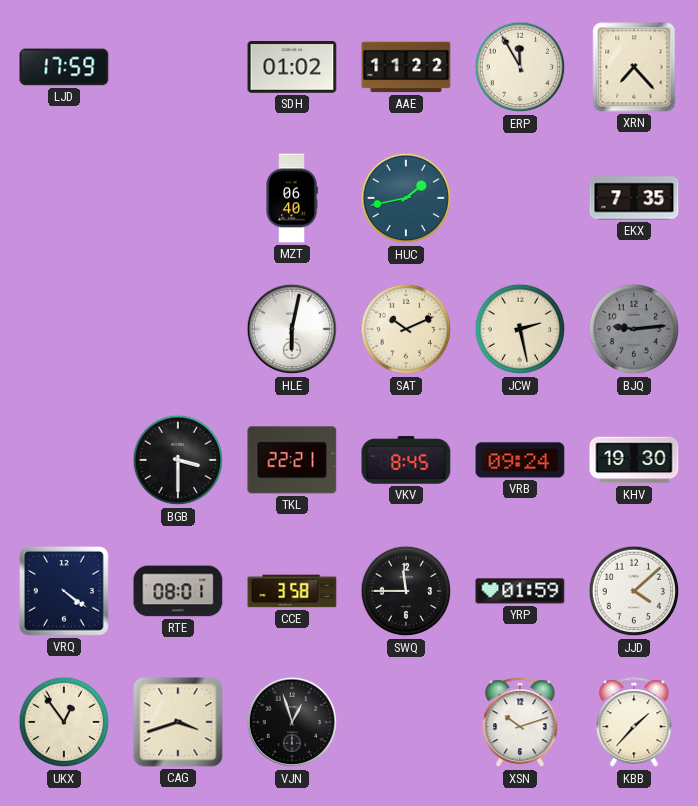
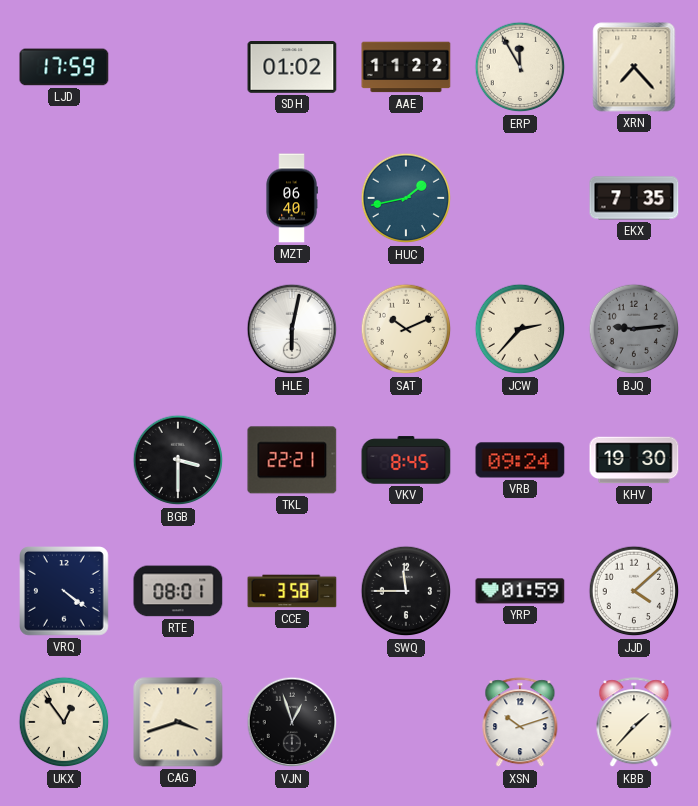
JCW: 2:28 -> 2:37
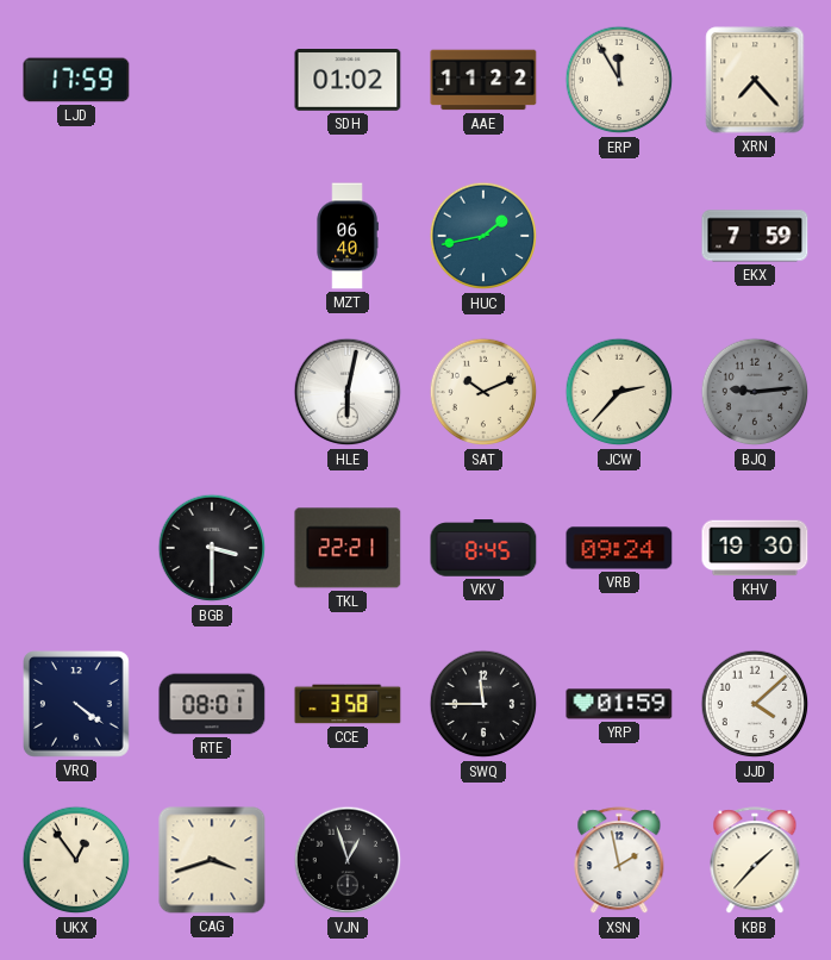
EKX: 7:35 -> 7:59
XSN: 10:12 -> 1:58
